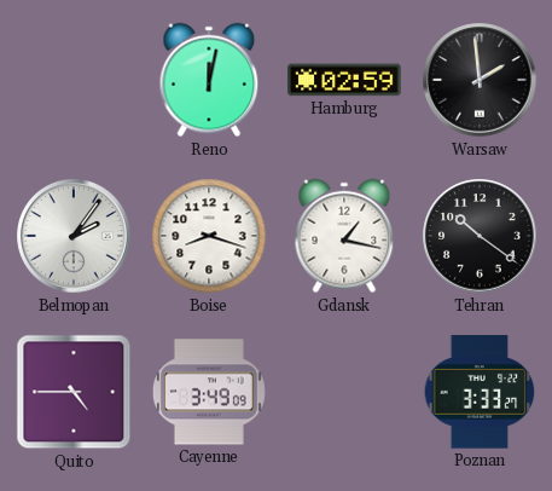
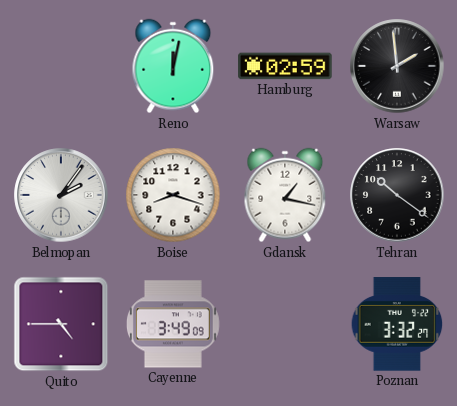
Poznan: 3:33 -> 3:32
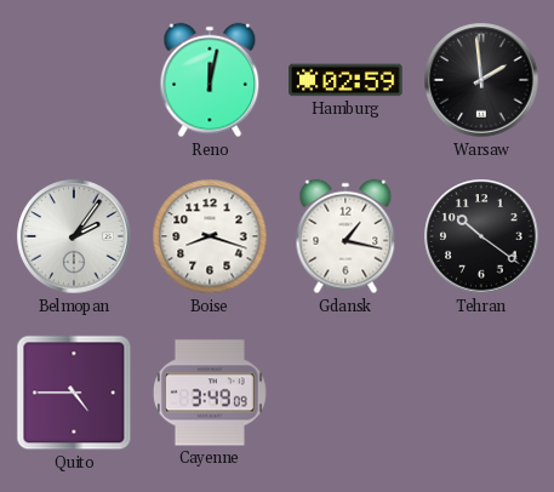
Poznan: 3:32 -> none
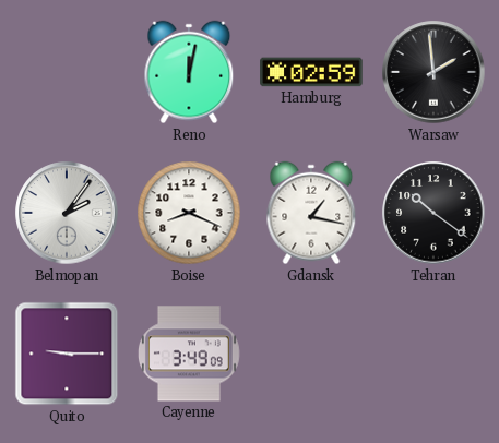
Boise: 8:18 -> 8:19
Quito: 4:45 -> 9:15
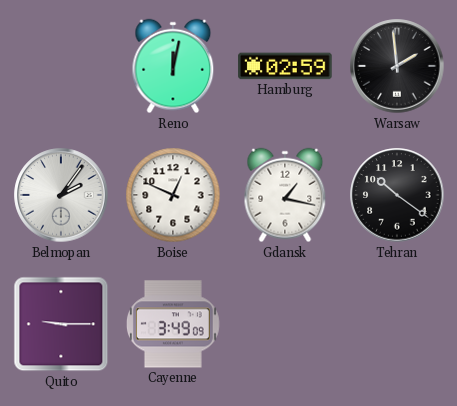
Boise: 8:19 -> 12:49
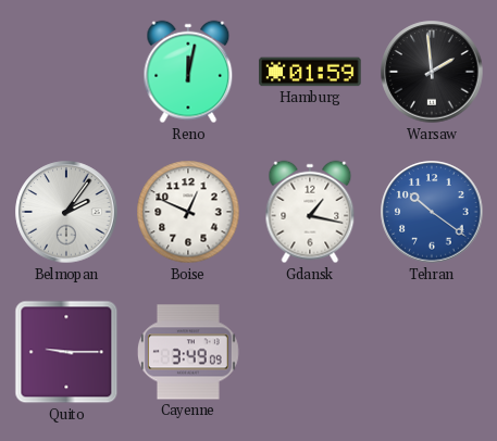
Hamburg: 02:59 -> 01:59
Tehran dial: black -> blue
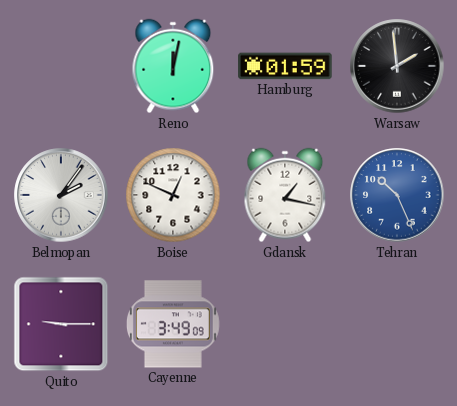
Tehran: 10:21 -> 10:26
